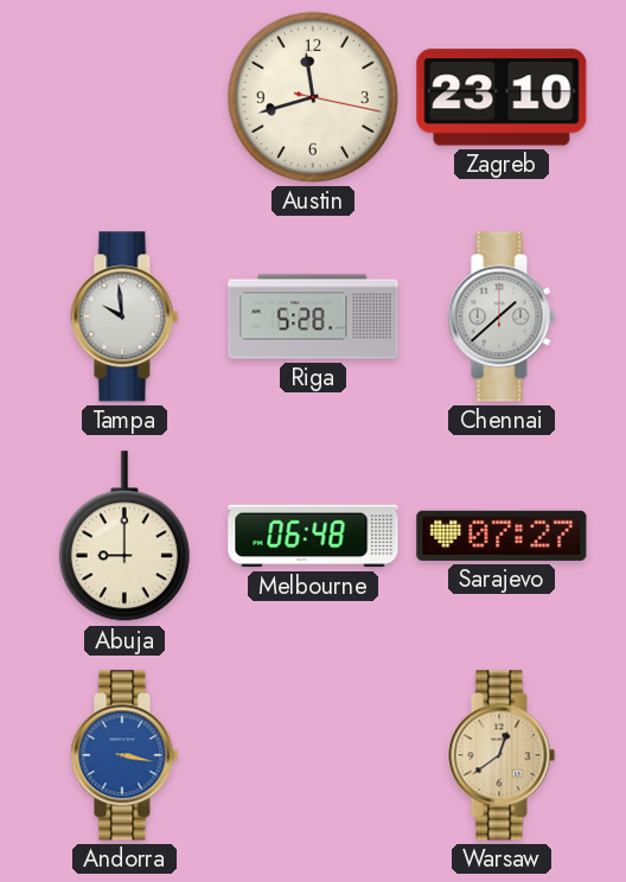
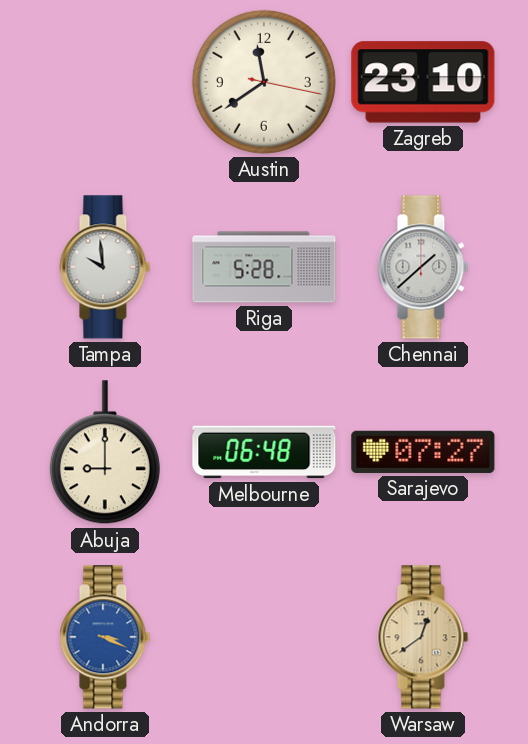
Austin: 11:42 -> 11:39
Andorra: 3:17 -> 3:19
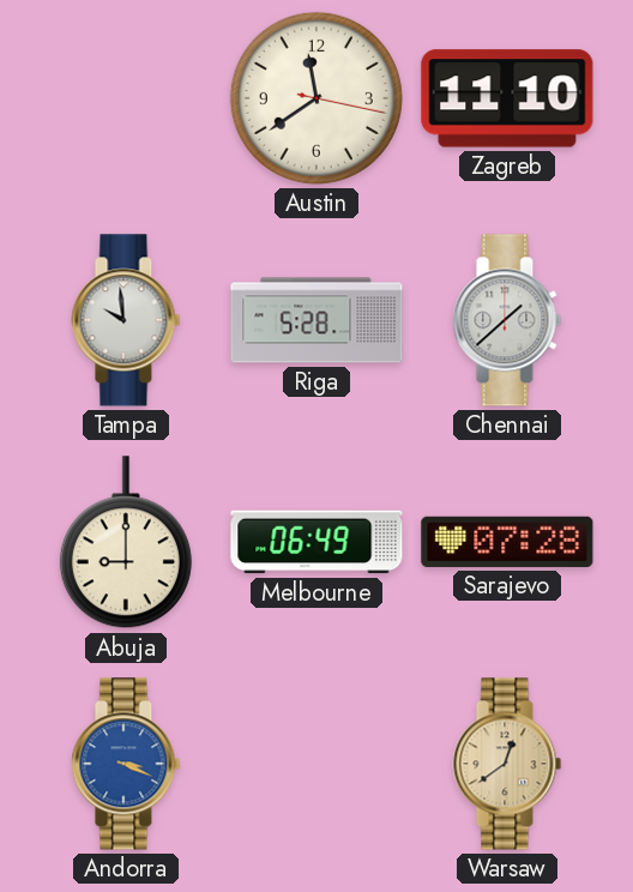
Zagreb: 23:10 -> 11:10
Melbourne: 06:48 -> 06:49
Sarajevo: 07:27 -> 07:28
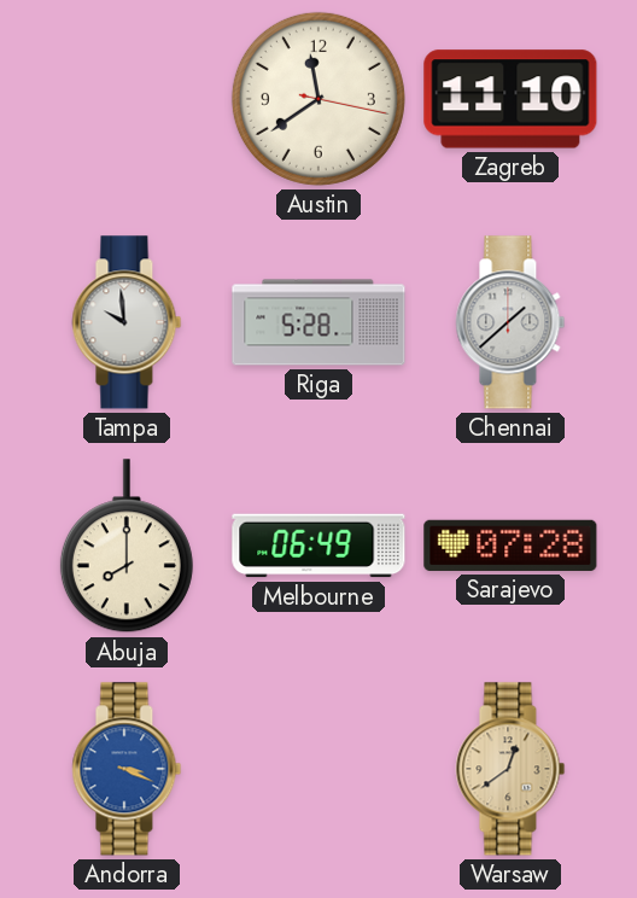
Abuja: 9:00 -> 8:00
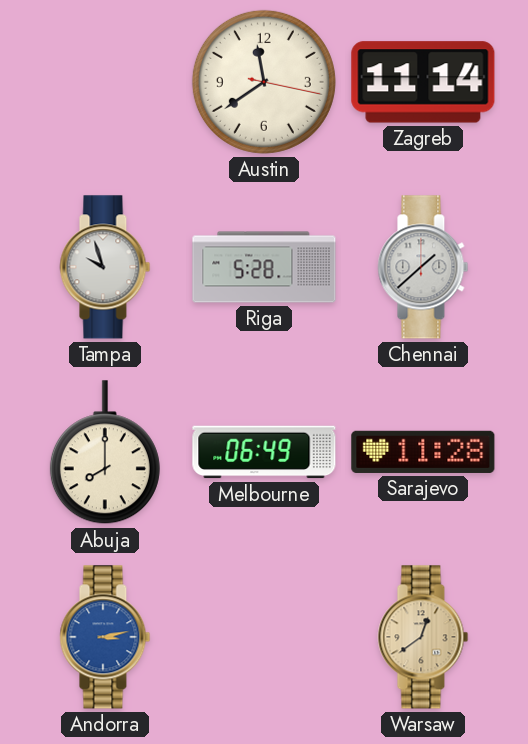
Zagreb: 11:10 -> 11:14
Tampa: 9:59 -> 9:57
Sarajevo: 07:28 -> 11:28
Andorra: 3:19 -> 3:13
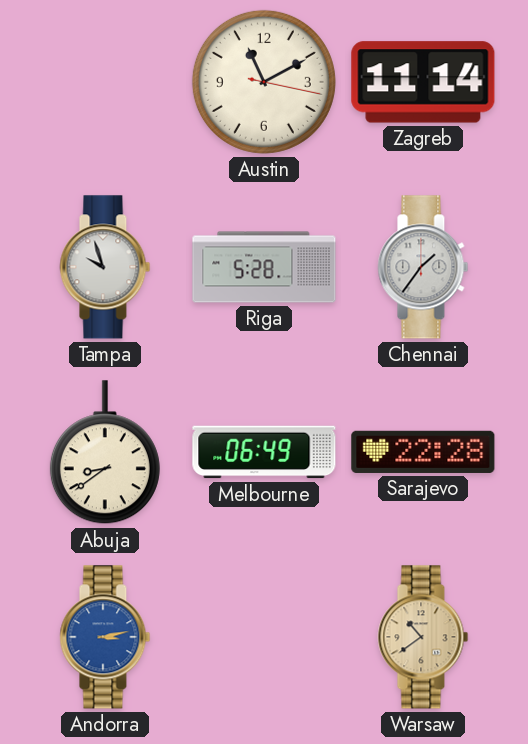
Austin: 11:39 -> 11:10
Chennai: 1:38 -> 1:36
Abuja: 8:00 -> 8:39
Sarajevo: 11:28 -> 22:28
Warsaw: 12:39 -> 10:39
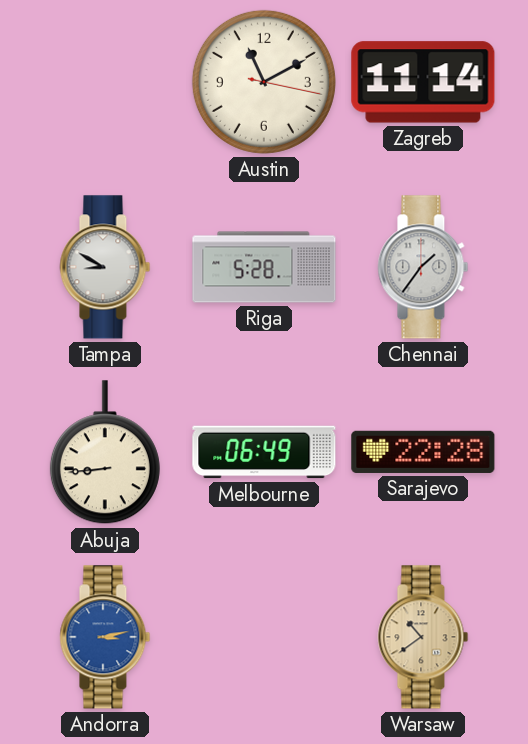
Tampa: 9:57 -> 8:50
Abuja: 8:39 -> 8:44
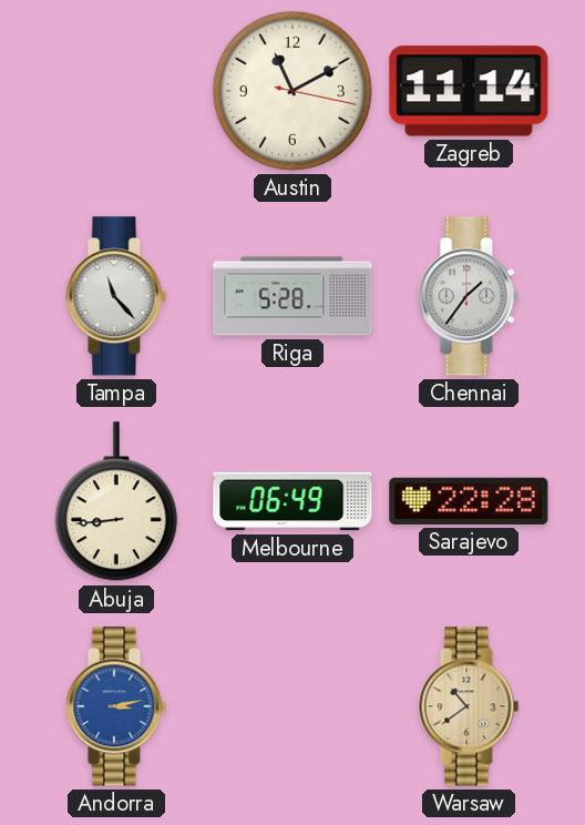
Tampa: 8:50 -> 11:23
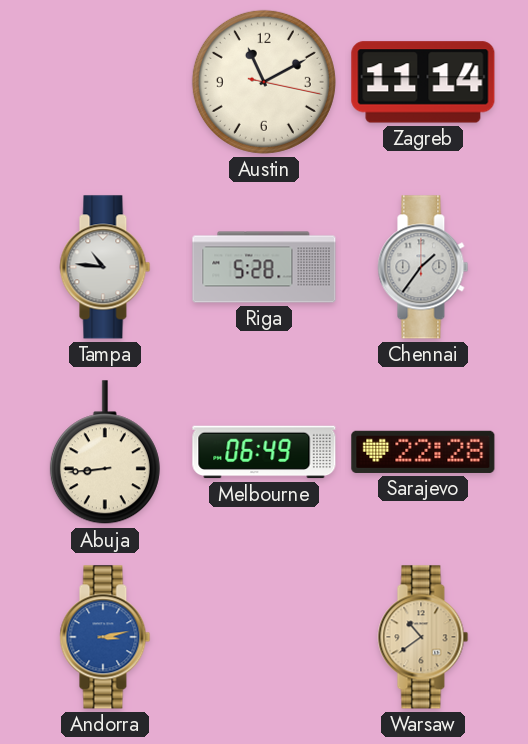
Tampa: 11:23 -> 10:46
